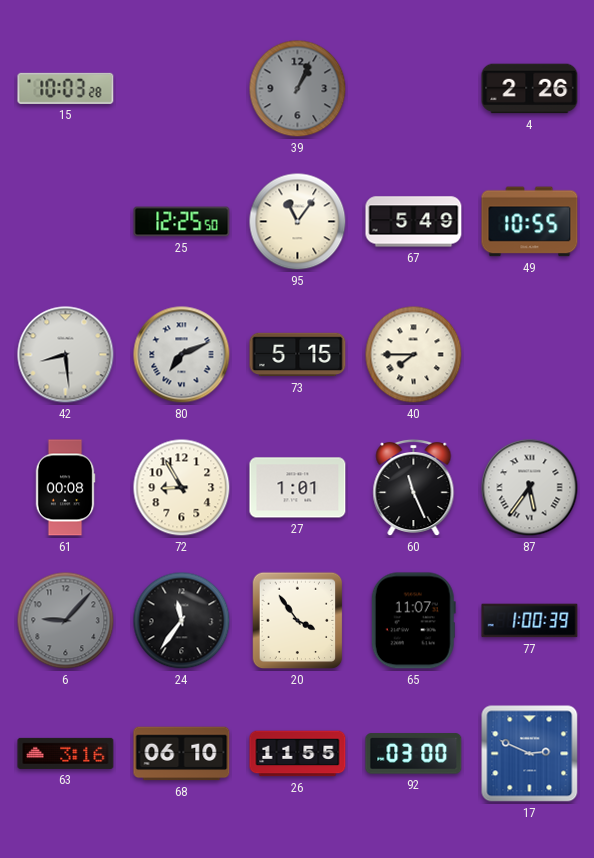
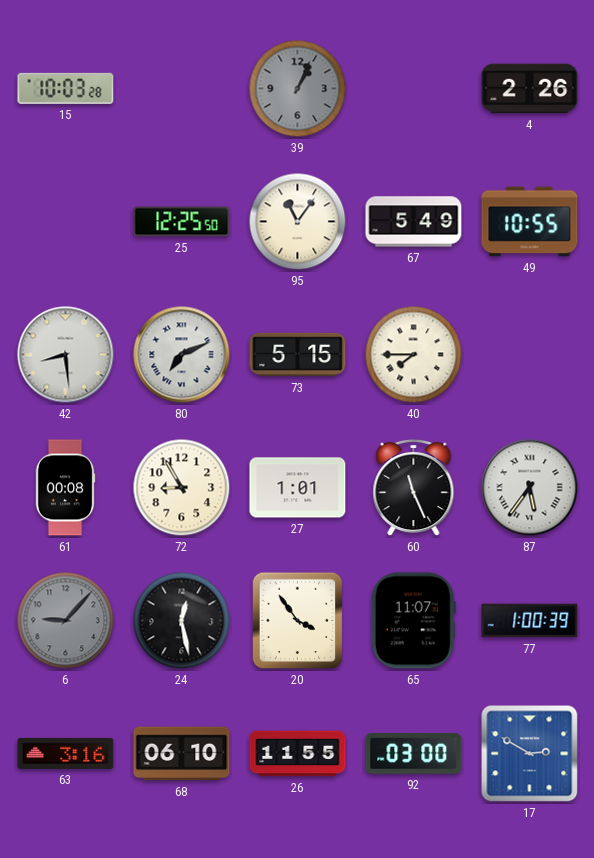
24: 11:36 -> 12:28
17: 2:49 -> 2:50
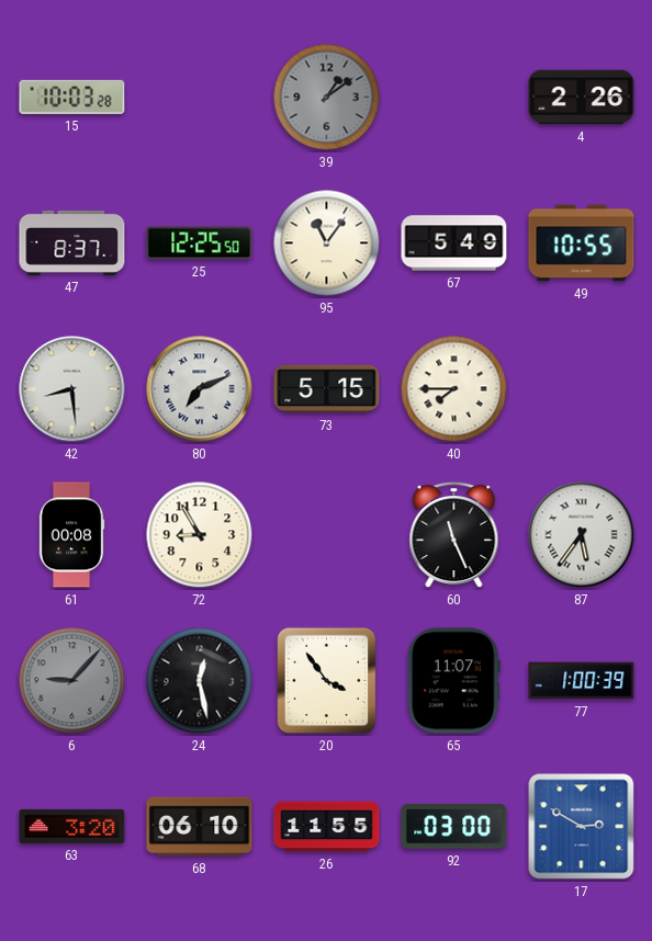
39: 1:04 -> 1:09
47: none -> 8:37
27: 1:01 -> none
63: 3:16 -> 3:20
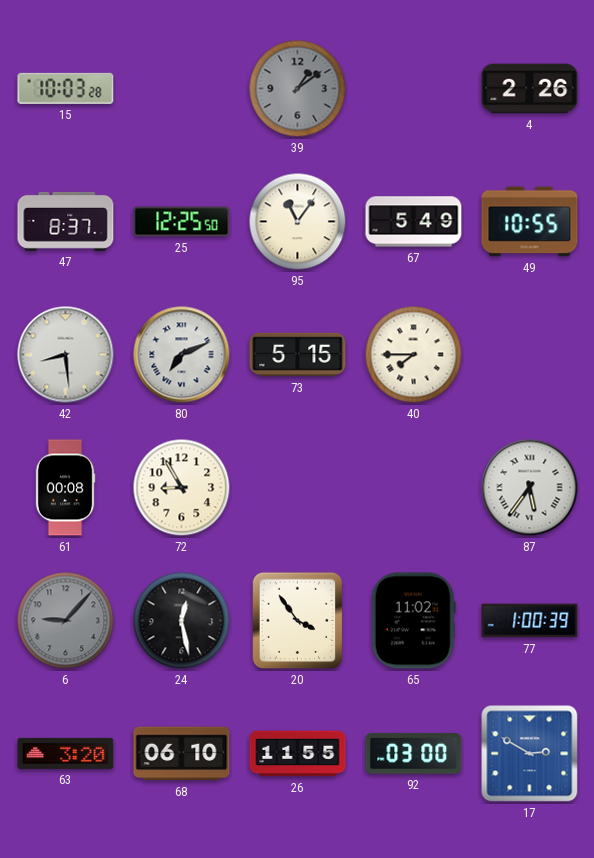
60: 11:26 -> none
65: 11:07 -> 11:02
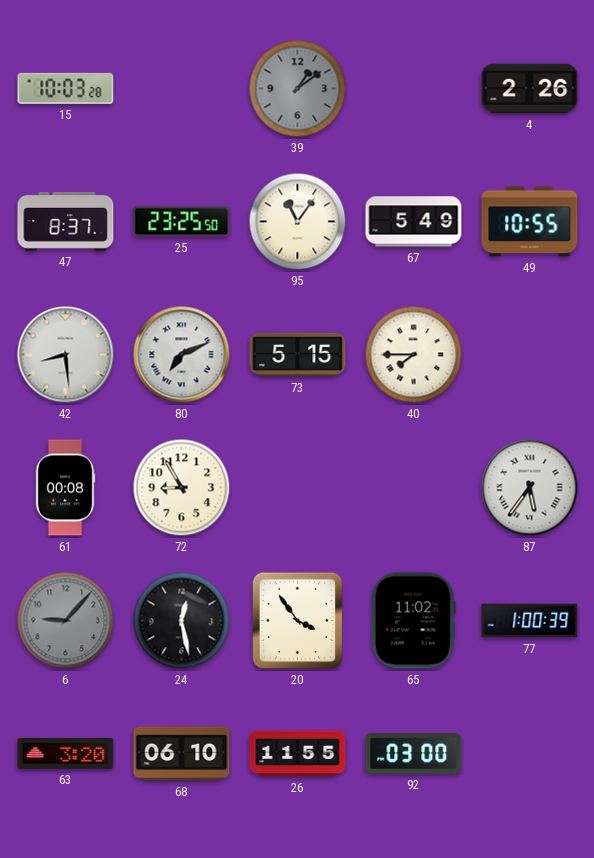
25: 12:25 -> 23:25
17: 2:50 -> none
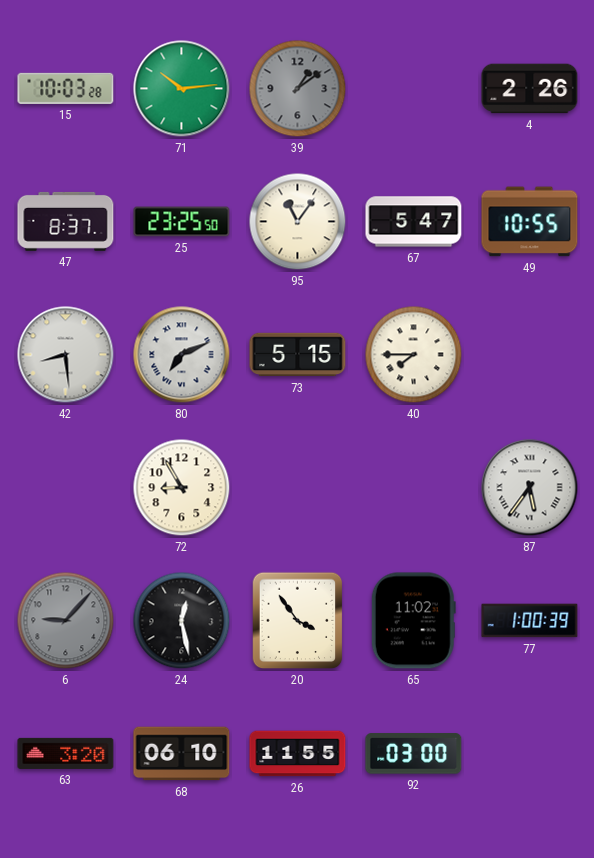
71: none -> 10:14
67: 5:49 -> 5:47
61: 00:08 -> none
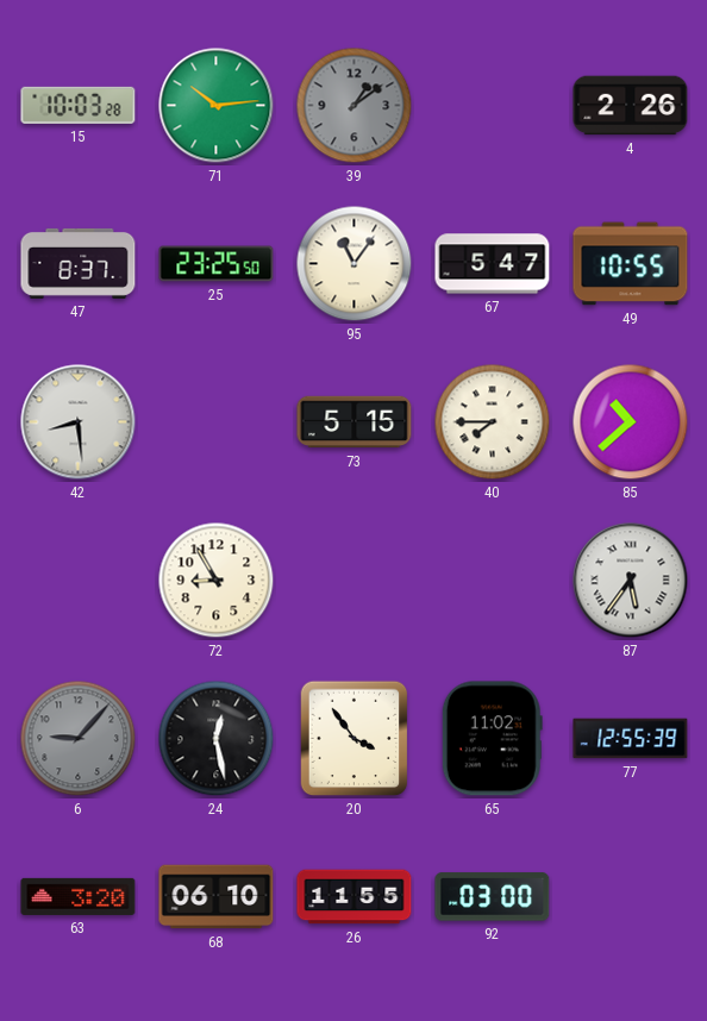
80: 7:11 -> none
85: none -> 10:38
77: 1:00 -> 12:55
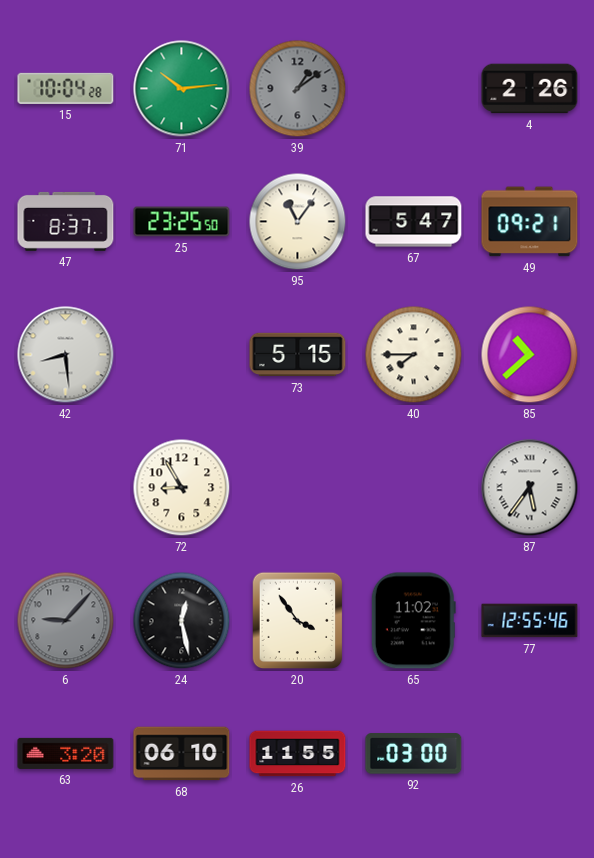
15: 10:03 -> 10:04
49: 10:55 -> 09:21
77: 12:55:39 -> 12:55:46
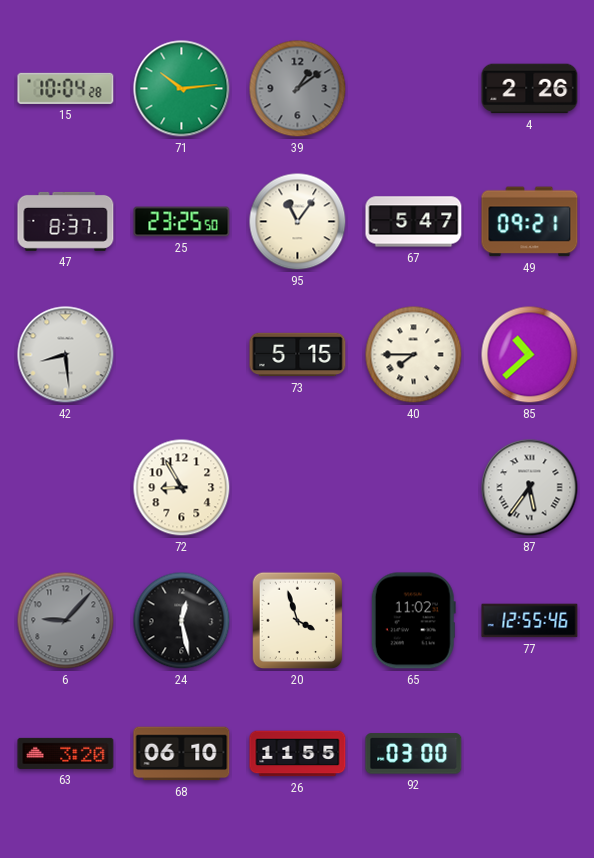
20: 3:54 -> 3:57
